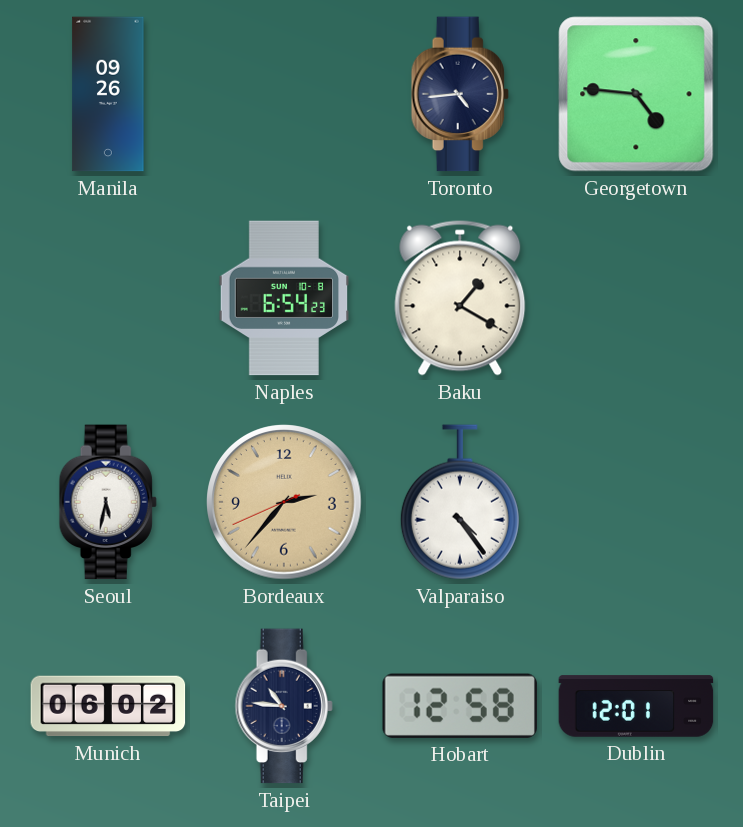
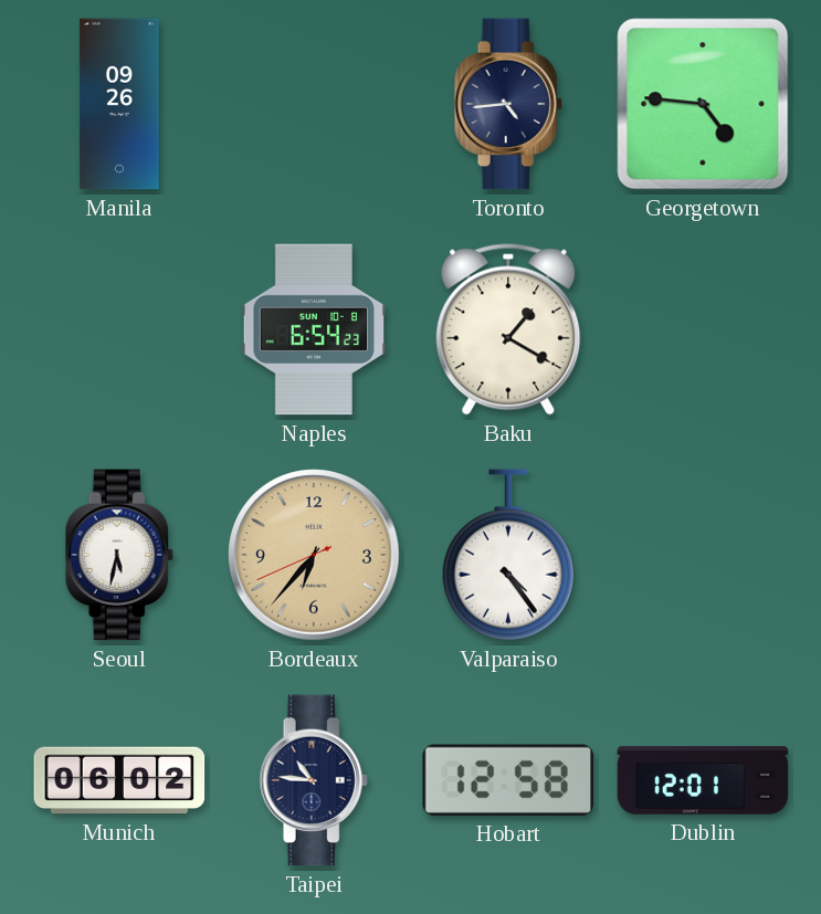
Bordeaux: 2:36 -> 6:36
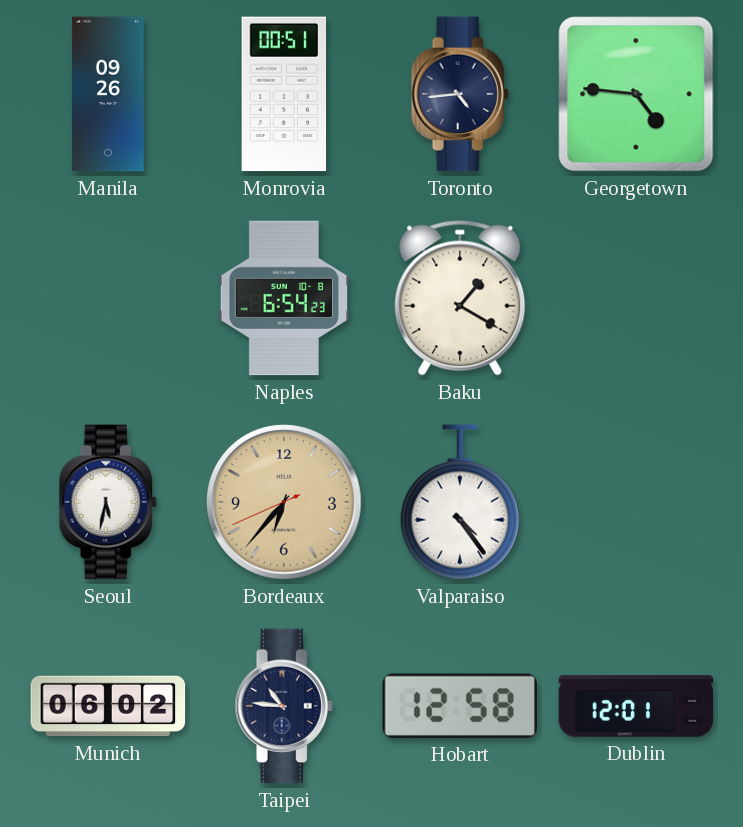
Monrovia: none -> 00:51
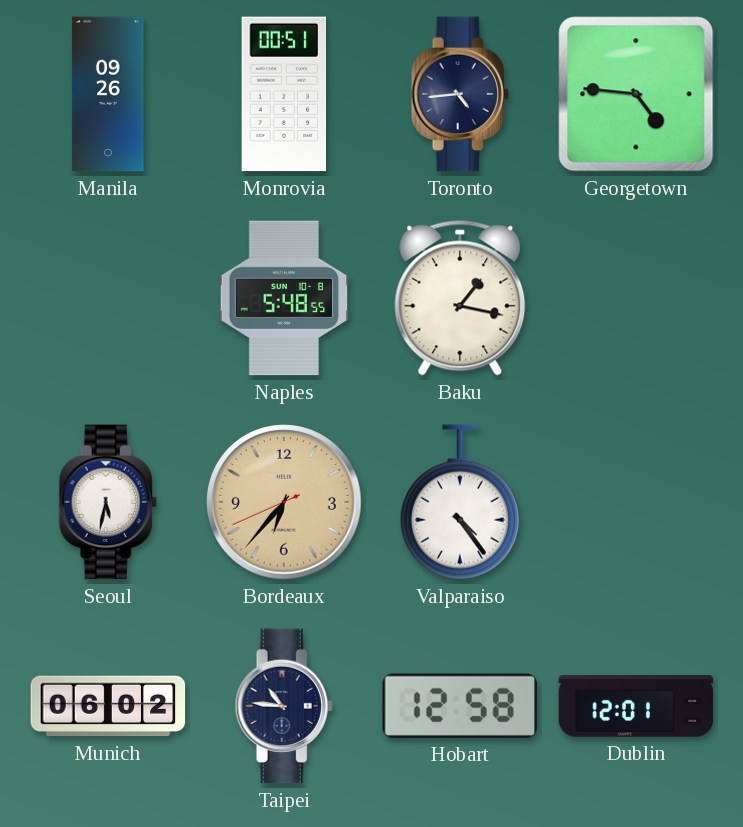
Naples: 6:54 -> 5:48
Baku: 1:20 -> 1:17
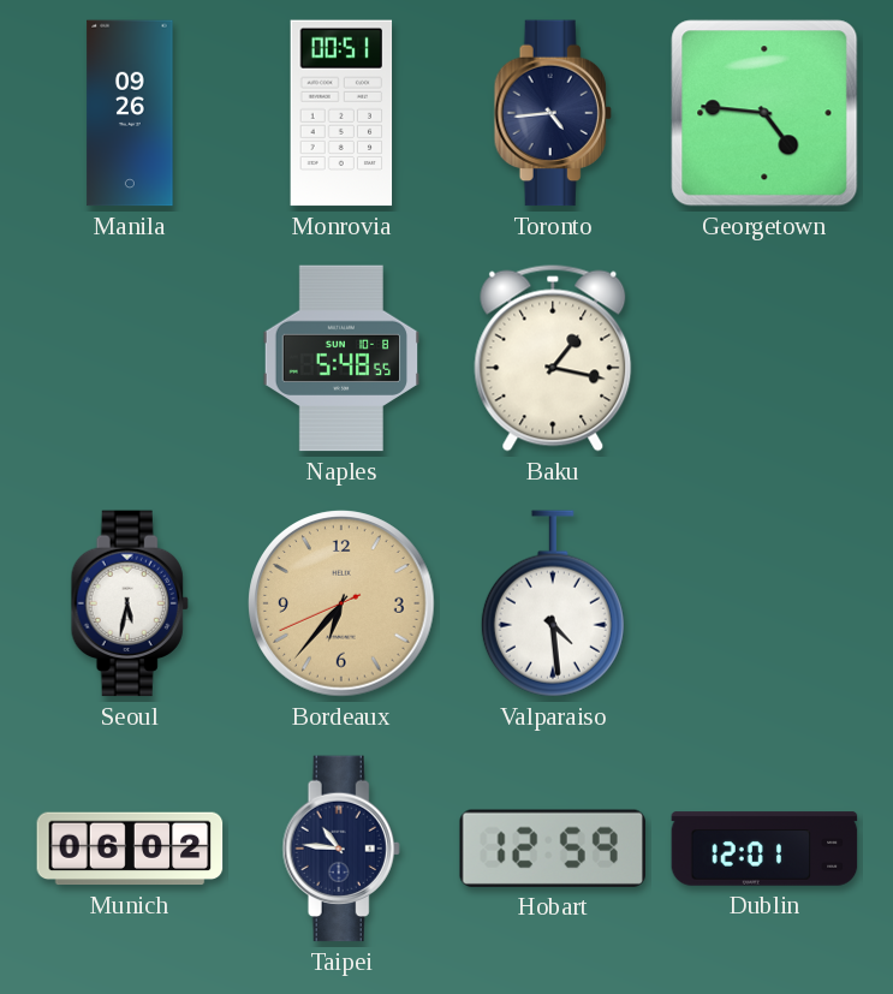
Valparaiso: 4:24 -> 4:29
Hobart: 12:58 -> 12:59
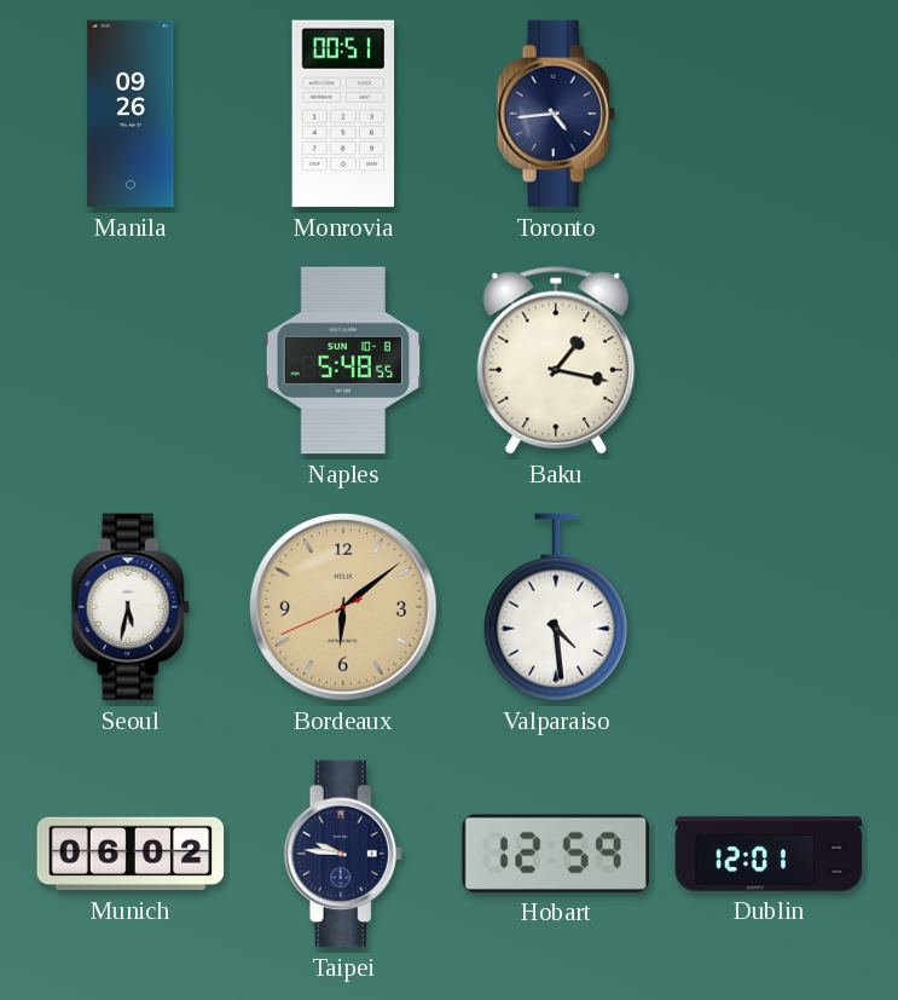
Georgetown: 4:46 -> none
Bordeaux: 6:36 -> 6:08
Taipei: 10:46 -> 9:46
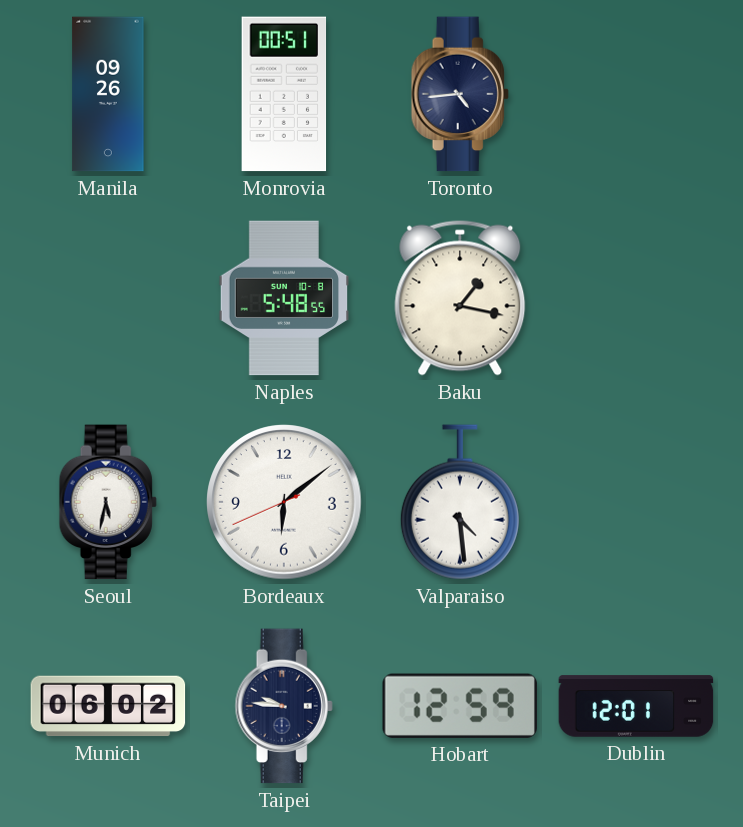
Bordeaux dial: champagne -> white
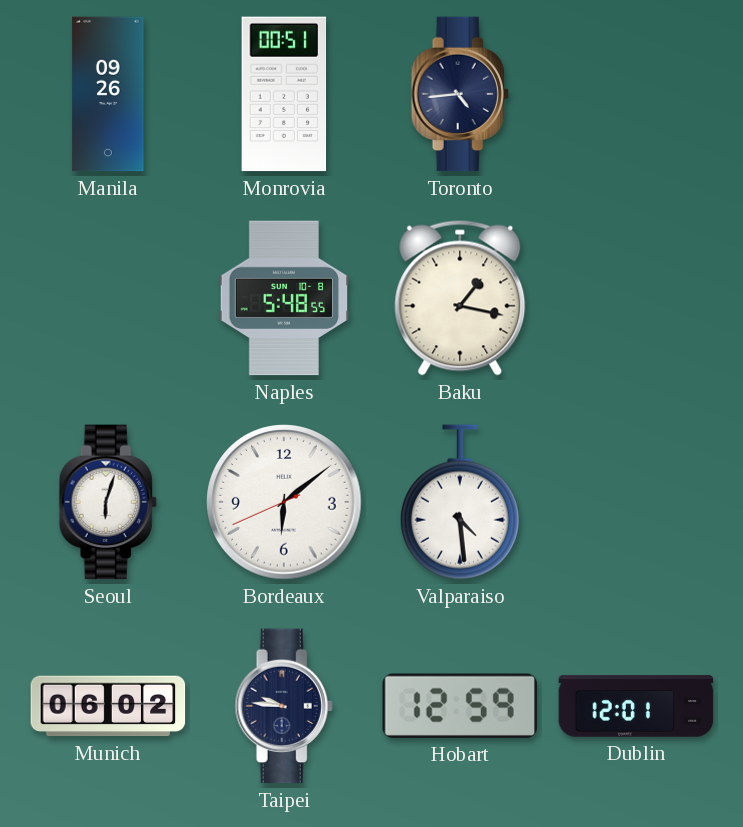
Seoul: 5:32 -> 6:03
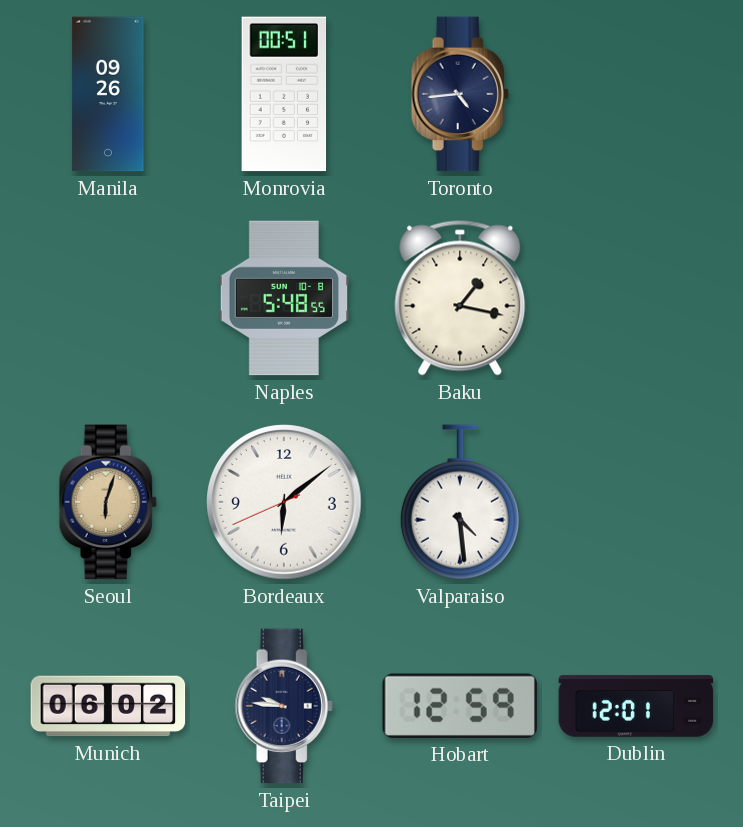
Seoul dial: white -> champagne
